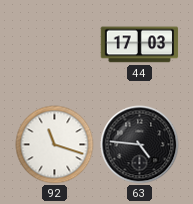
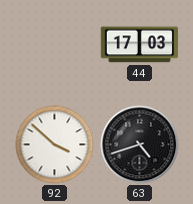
92: 11:18 -> 3:52
63: 4:46 -> 4:42
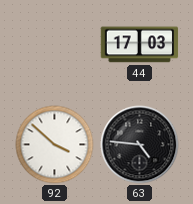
63: 4:42 -> 4:46
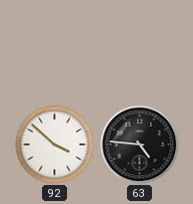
44: 17:03 -> none
